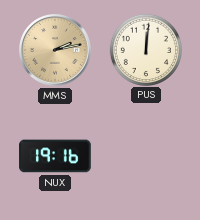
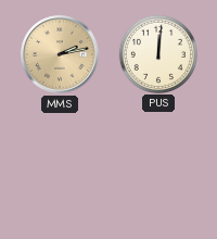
NUX: 19:16 -> none
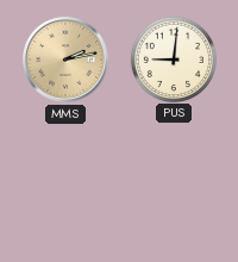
PUS: 12:01 -> 9:01
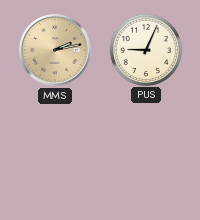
PUS: 9:01 -> 9:04
